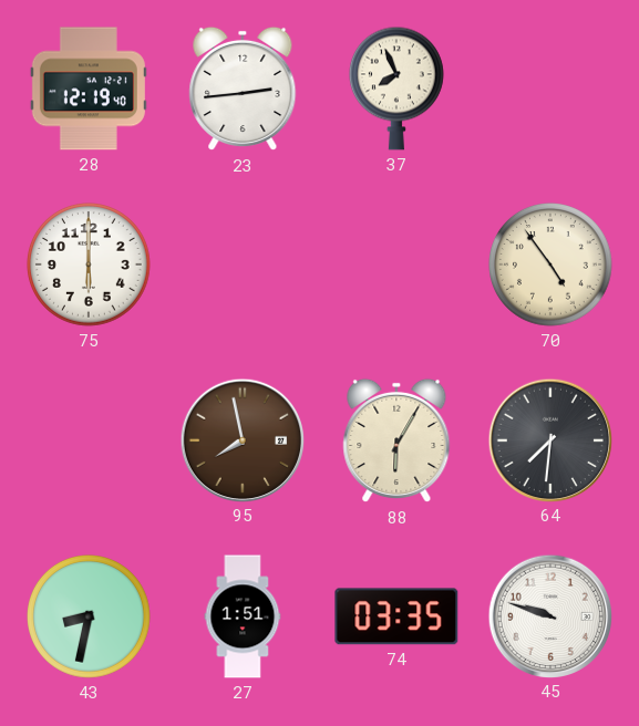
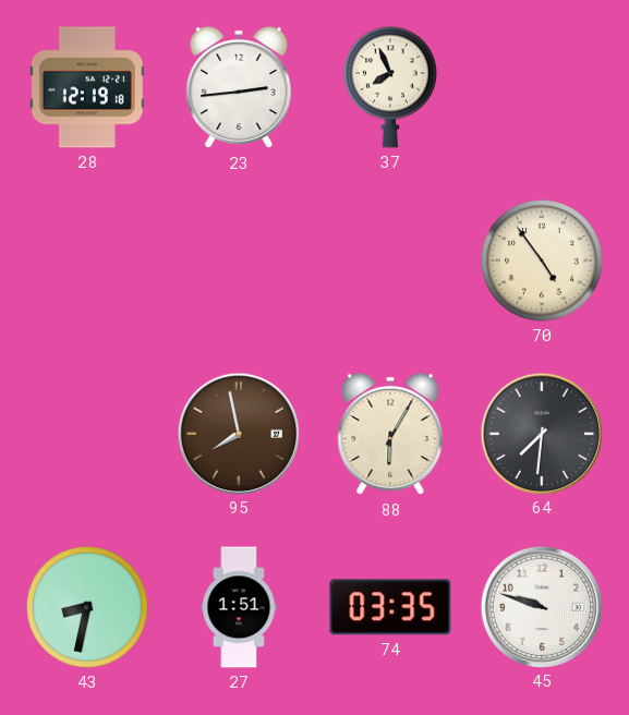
28: 12:19:40 -> 12:19:18
75: 6:00 -> none
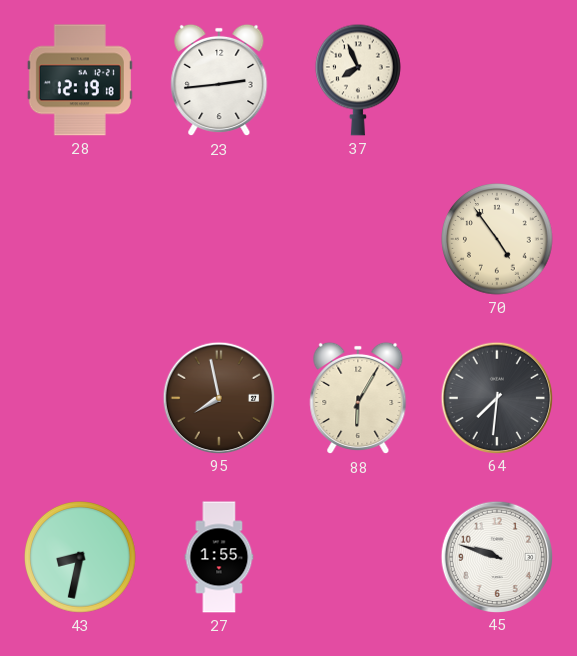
27: 1:51 -> 1:55
74: 03:35 -> none
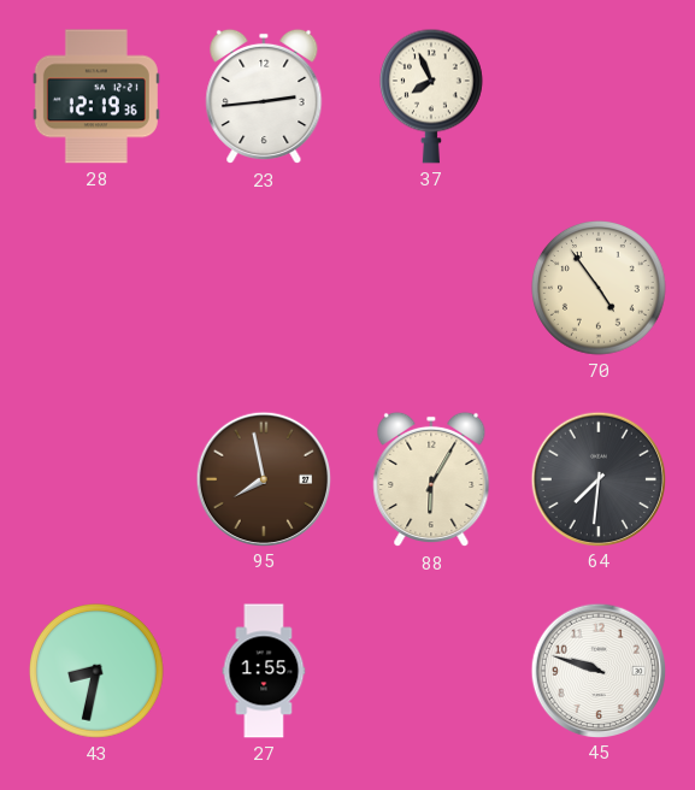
28: 12:19:18 -> 12:19:36
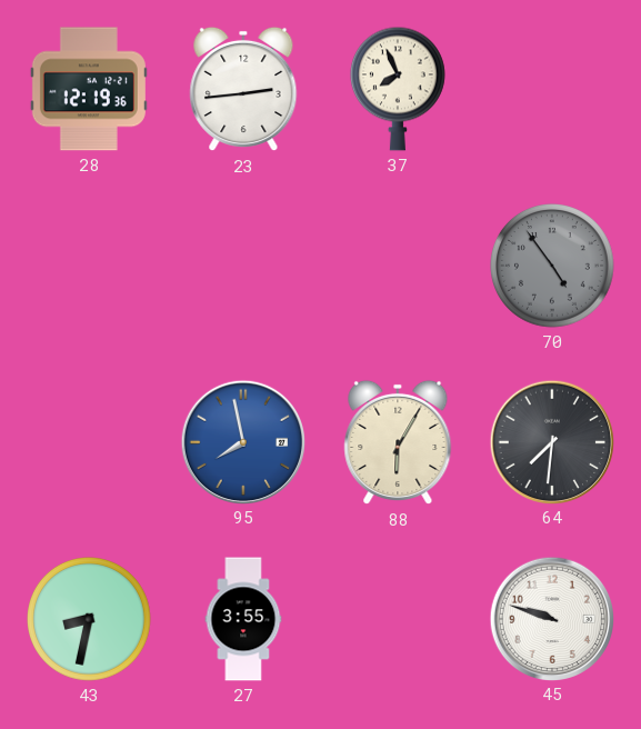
70 dial: cream -> grey
95 dial: brown -> blue
27: 1:55 -> 3:55
